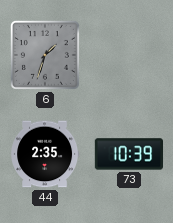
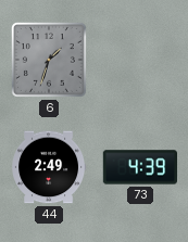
44: 2:35 -> 2:49
73: 10:39 -> 4:39
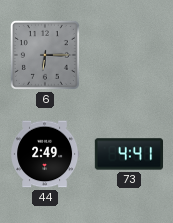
6: 1:33 -> 6:15
73: 4:39 -> 4:41
